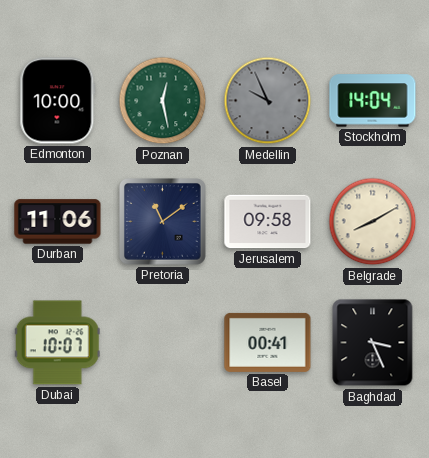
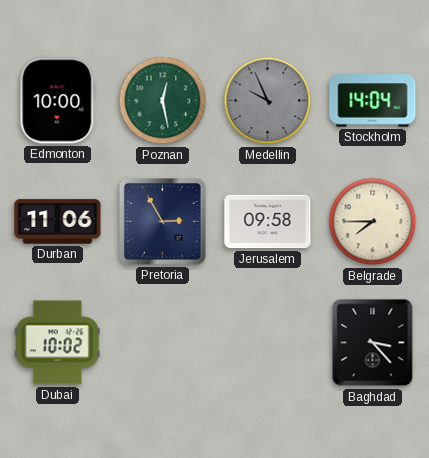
Pretoria: 11:09 -> 2:55
Belgrade: 8:10 -> 7:45
Dubai: 10:07 -> 10:02
Basel: 00:41 -> none
Baghdad: 3:26 -> 3:23
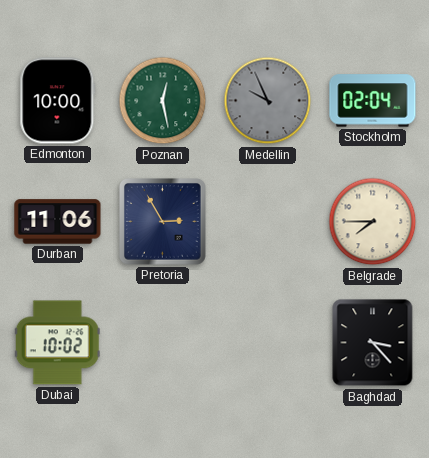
Stockholm: 14:04 -> 02:04
Jerusalem: 09:58 -> none
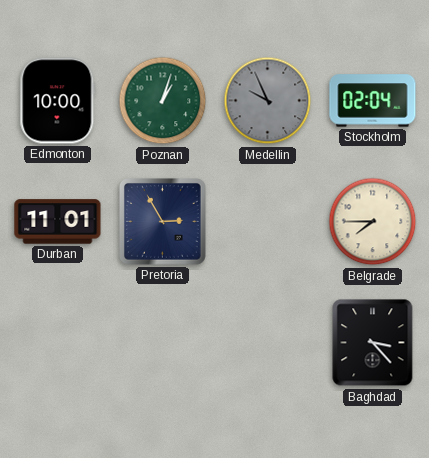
Poznan: 12:28 -> 1:03
Durban: 11:06 -> 11:01
Dubai: 10:02 -> none
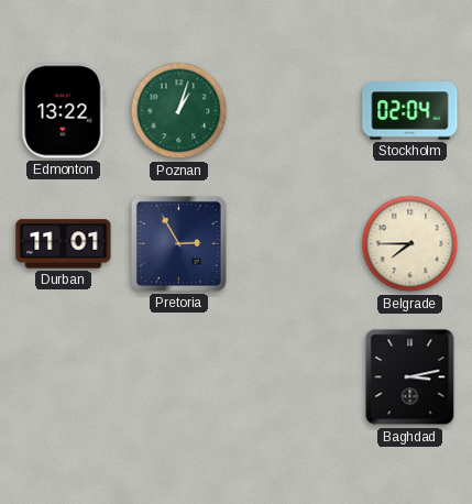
Edmonton: 10:00 -> 13:22
Medellin: 9:56 -> none
Baghdad: 3:23 -> 3:13
